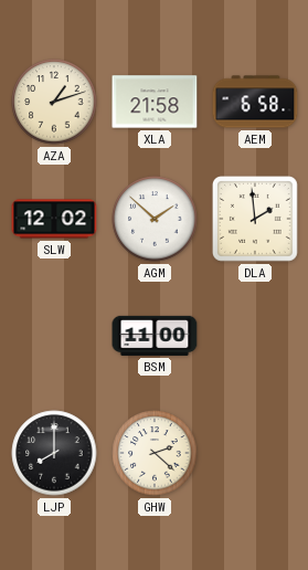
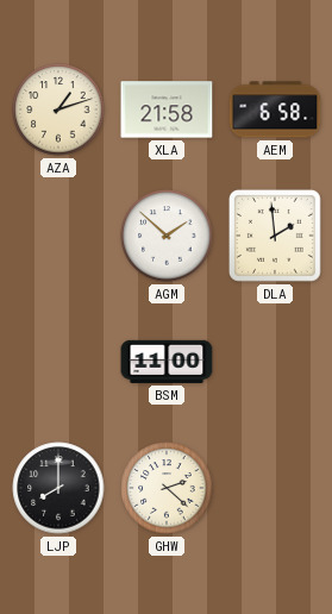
SLW: 12:02 -> none
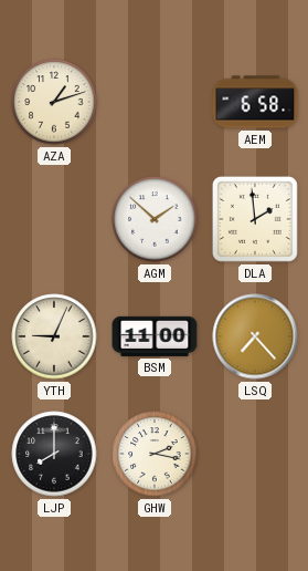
XLA: 21:58 -> none
YTH: none -> 9:04
LSQ: none -> 7:23
GHW: 2:22 -> 2:17
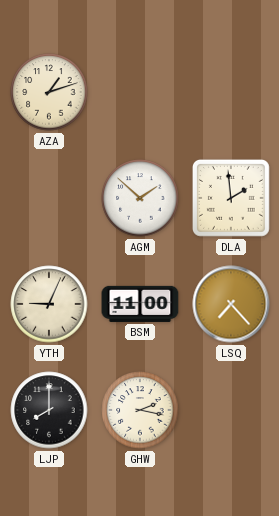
AEM: 6:58 -> none
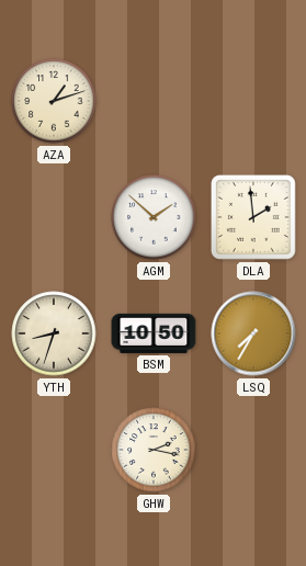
YTH: 9:04 -> 8:33
BSM: 11:00 -> 10:50
LSQ: 7:23 -> 7:35
LJP: 8:00 -> none
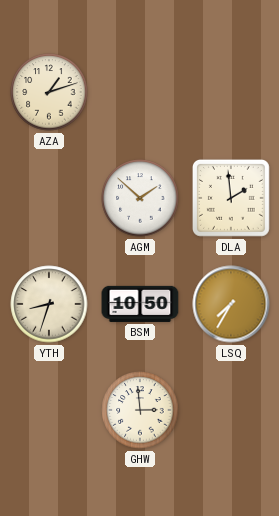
GHW: 2:17 -> 2:59
